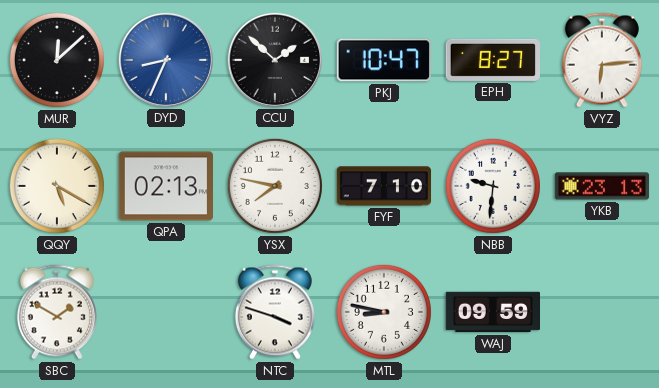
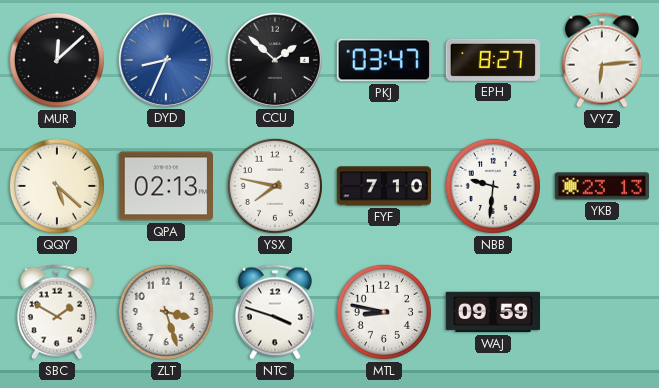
PKJ: 10:47 -> 03:47
QQY: 5:20 -> 5:22
ZLT: none -> 3:27
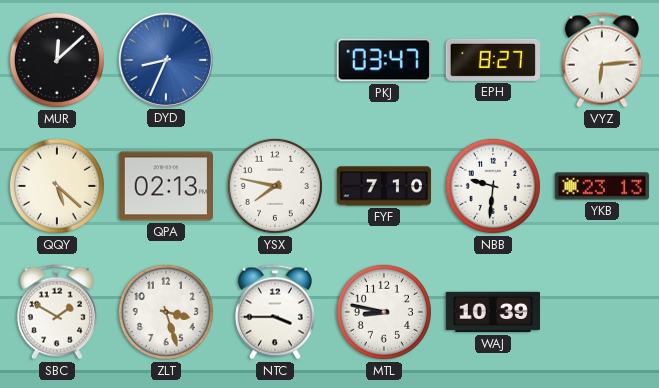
CCU: 1:52 -> none
NTC: 3:48 -> 3:45
WAJ: 09:59 -> 10:39
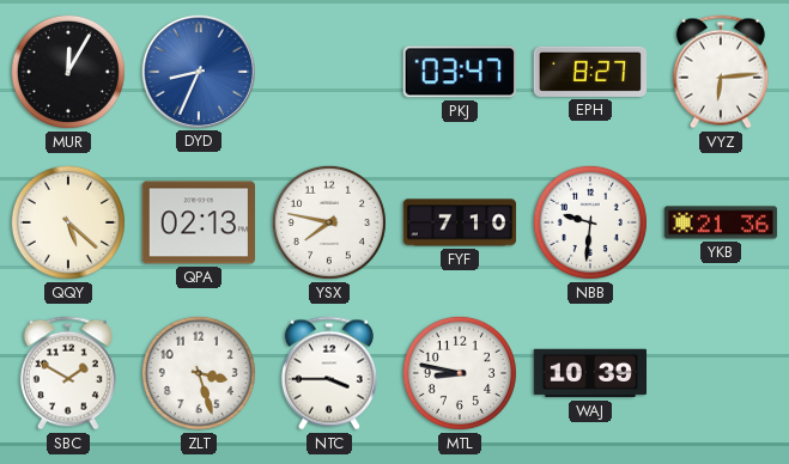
MUR: 12:08 -> 12:05
YKB: 23:13 -> 21:36
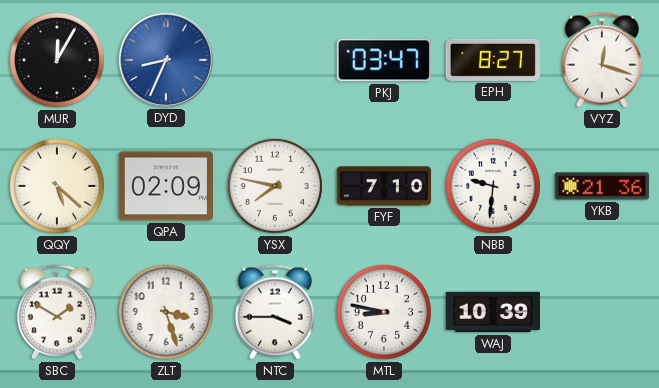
VYZ: 6:14 -> 12:18
QPA: 02:13 -> 02:09
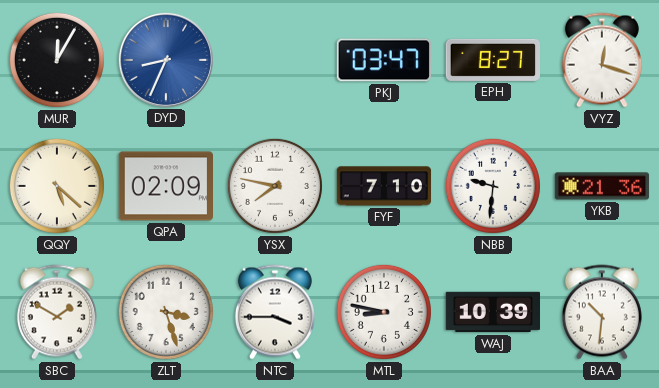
BAA: none -> 10:31
